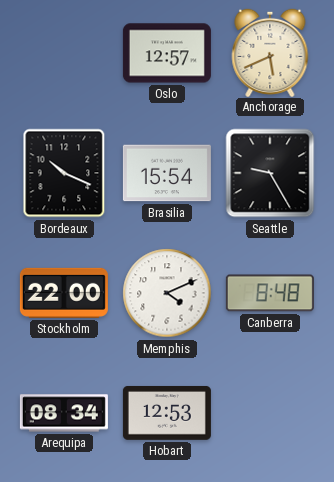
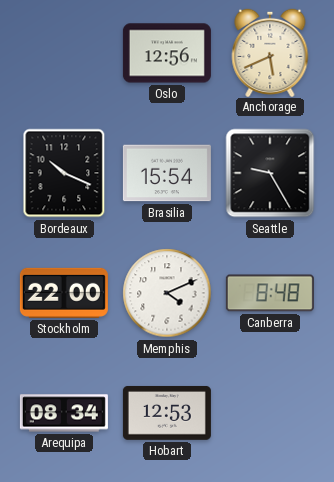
Oslo: 12:57 -> 12:56
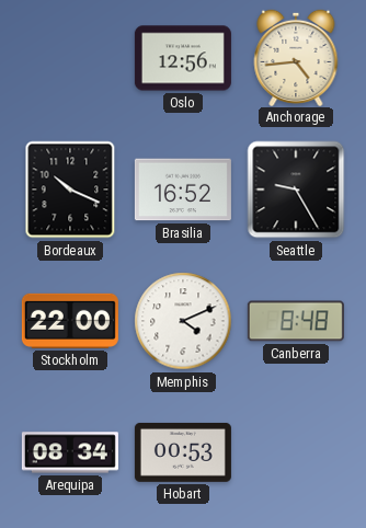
Anchorage: 5:41 -> 4:44
Brasilia: 15:54 -> 16:52
Hobart: 12:53 -> 00:53
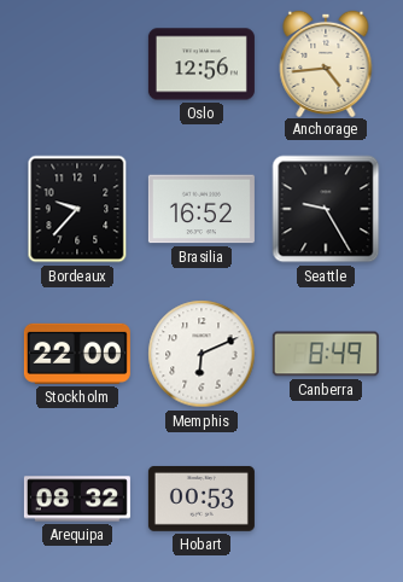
Bordeaux: 10:19 -> 9:37
Memphis: 4:11 -> 6:11
Canberra: 8:48 -> 8:49
Arequipa: 08:34 -> 08:32
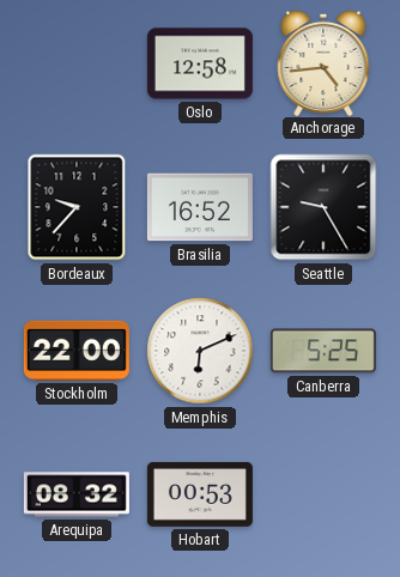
Oslo: 12:56 -> 12:58
Canberra: 8:49 -> 5:25
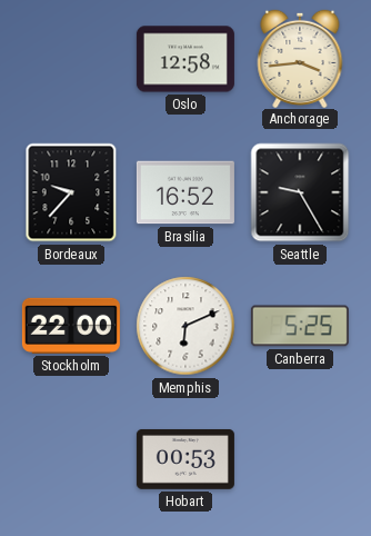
Anchorage: 4:44 -> 3:44
Arequipa: 08:32 -> none
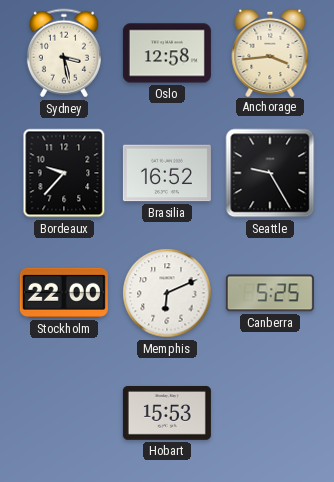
Sydney: none -> 3:28
Hobart: 00:53 -> 15:53
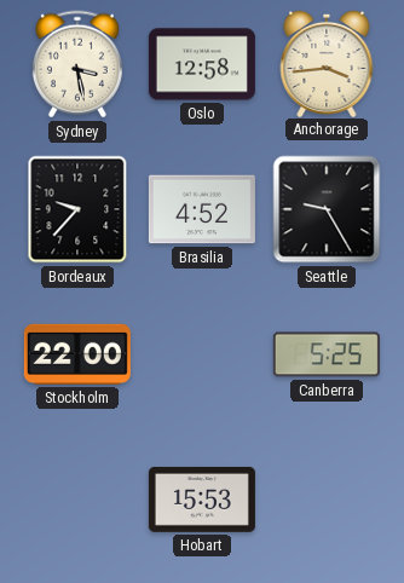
Brasilia: 16:52 -> 4:52
Memphis: 6:11 -> none
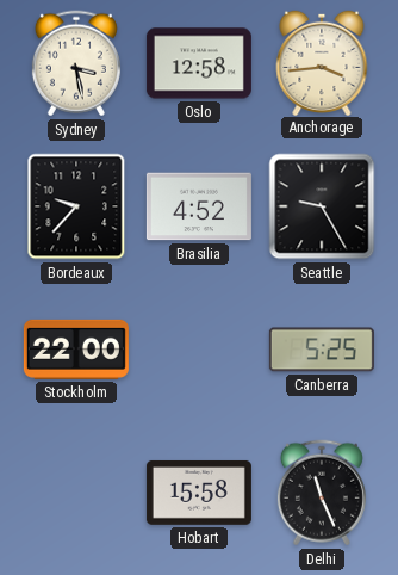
Hobart: 15:53 -> 15:58
Delhi: none -> 11:26
